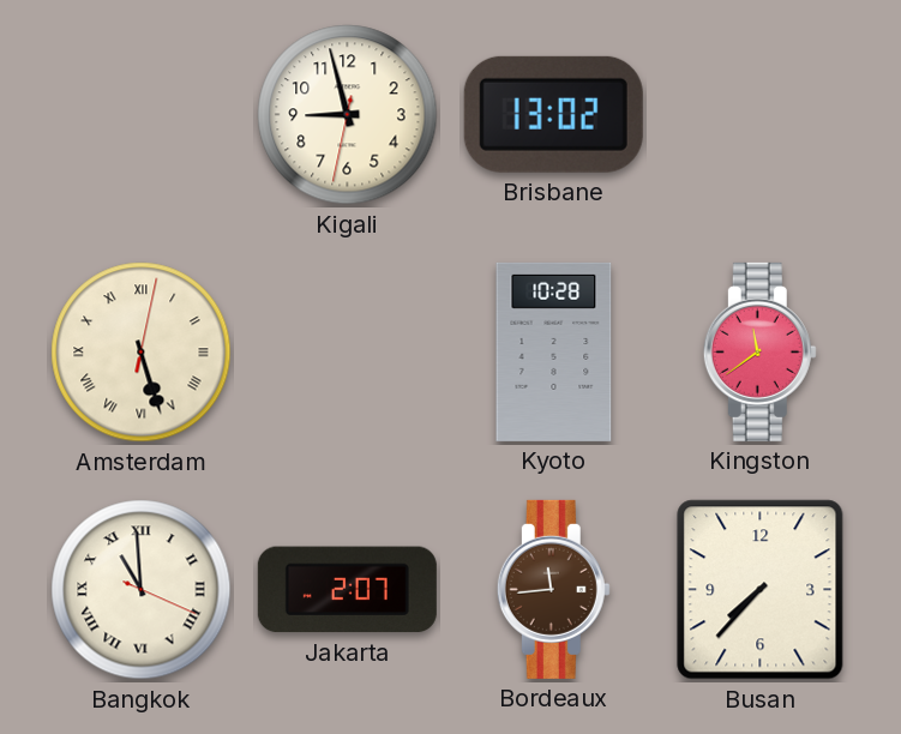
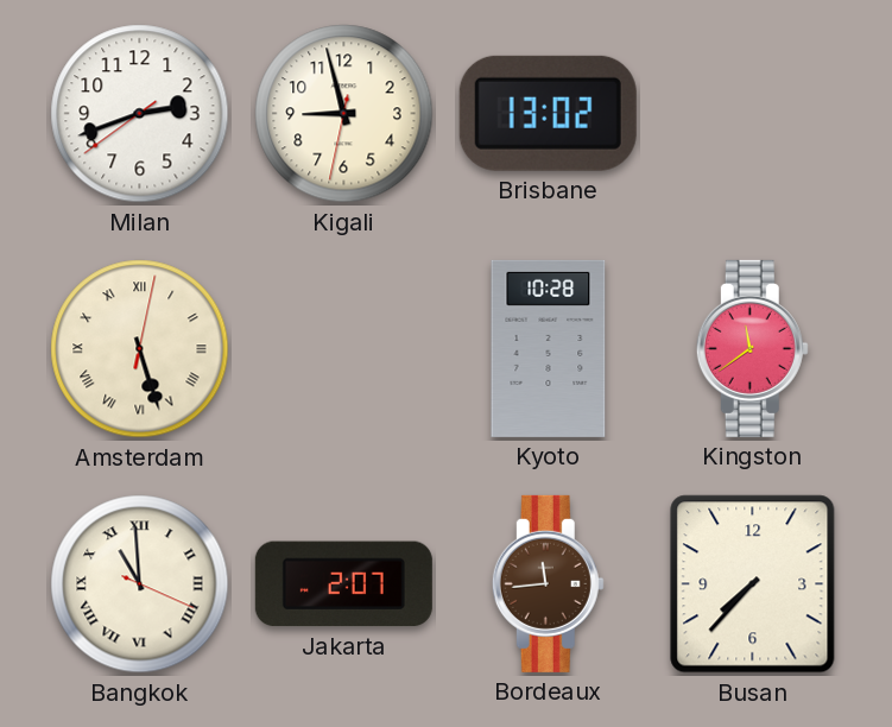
Milan: none -> 2:41
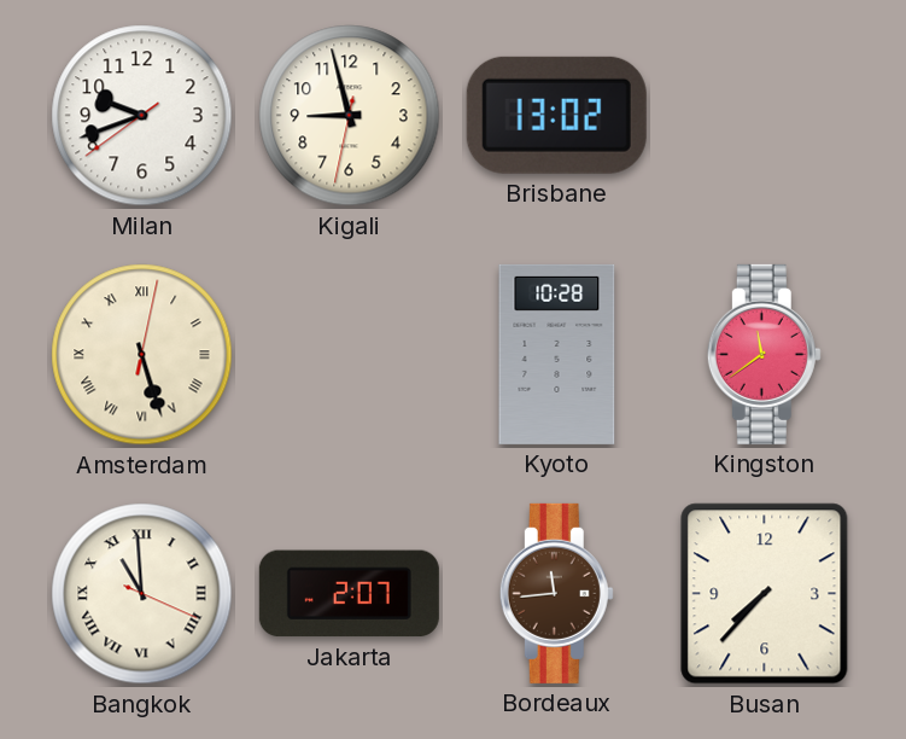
Milan: 2:41 -> 9:41
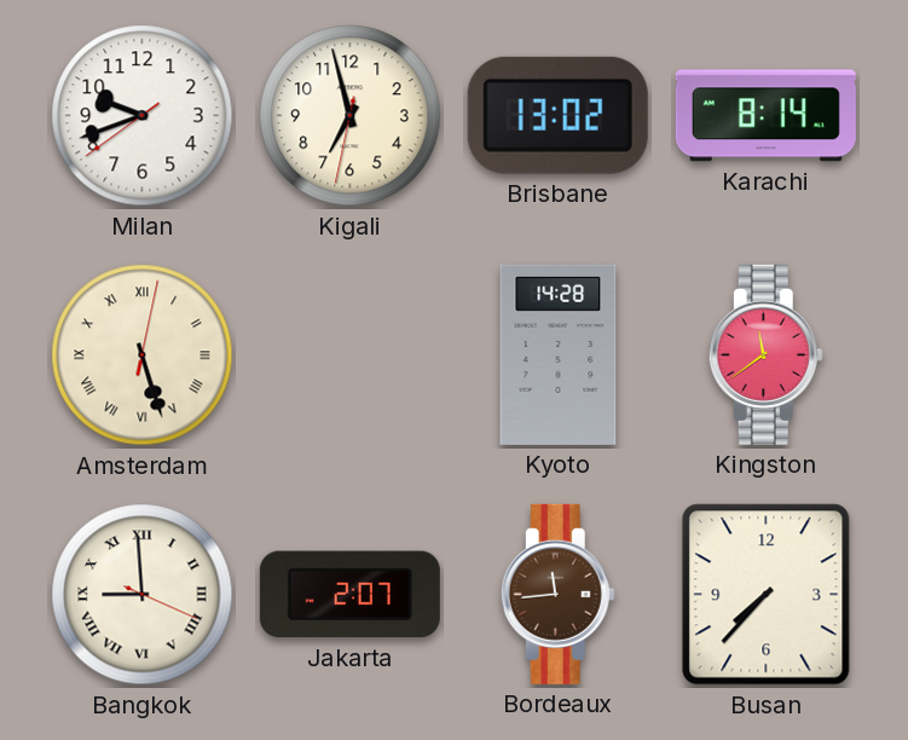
Kigali: 8:57 -> 6:57
Karachi: none -> 8:14
Kyoto: 10:28 -> 14:28
Bangkok: 10:59 -> 8:59
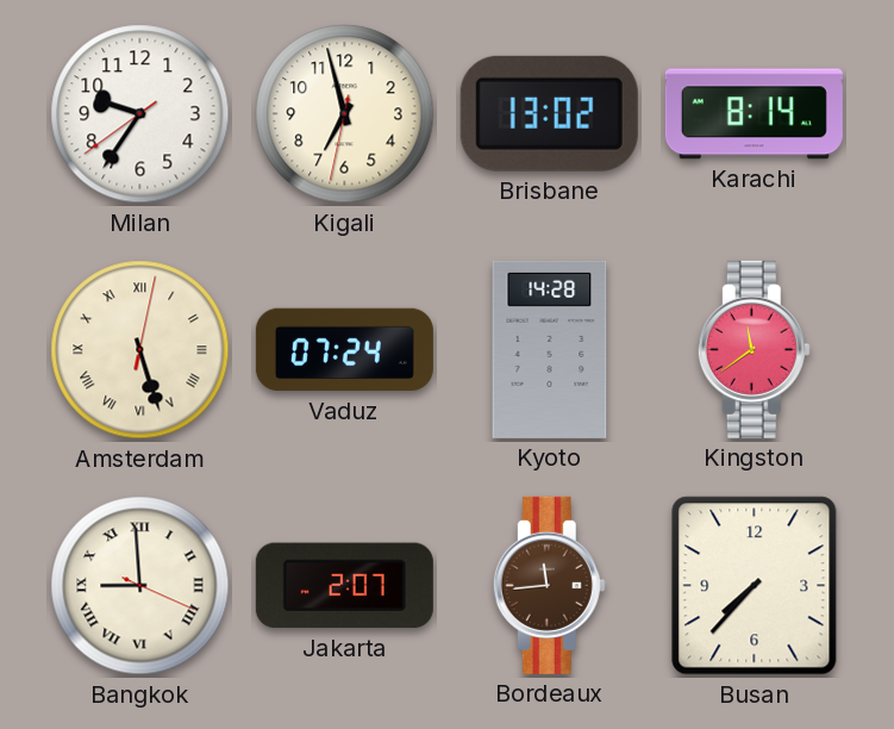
Milan: 9:41 -> 9:35
Vaduz: none -> 07:24
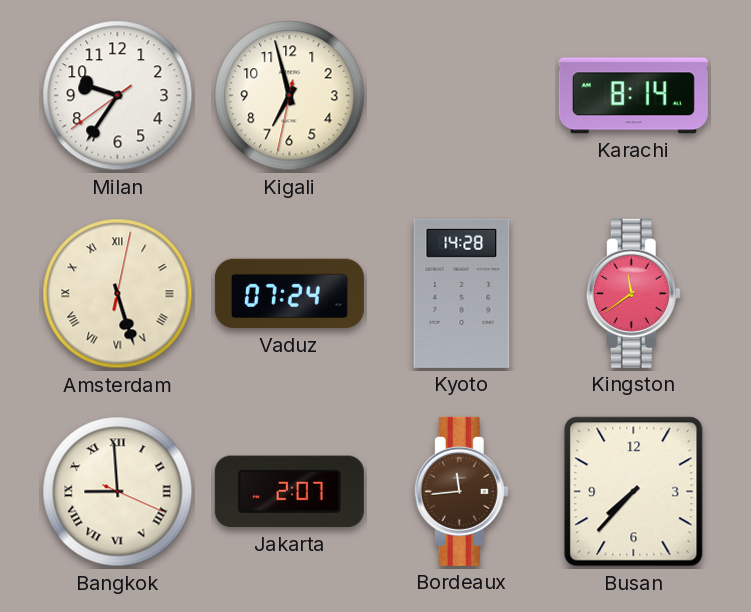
Brisbane: 13:02 -> none
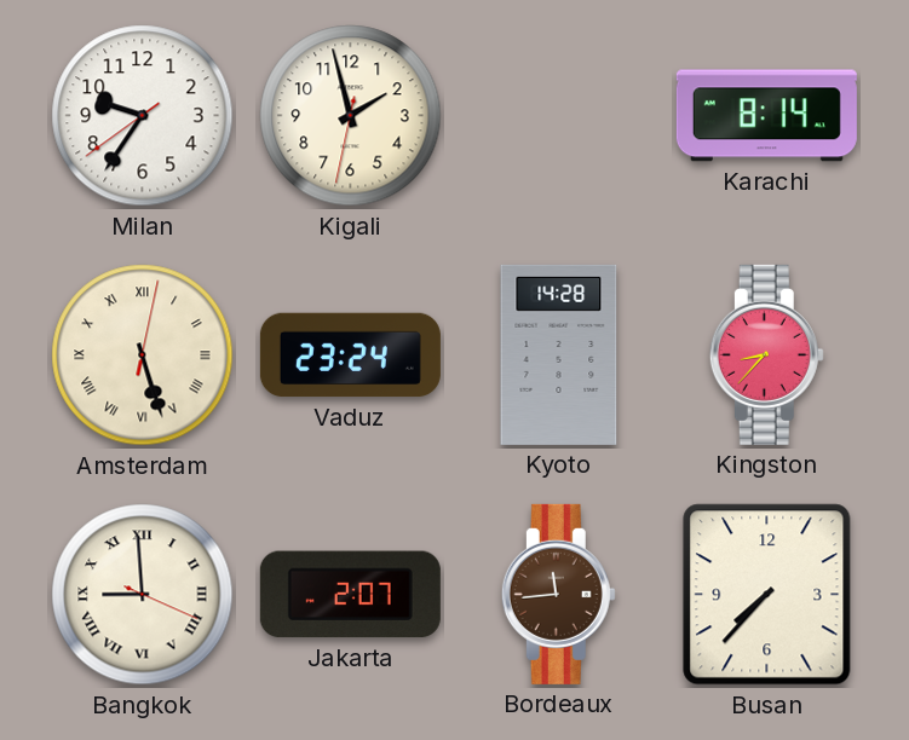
Kigali: 6:57 -> 1:57
Vaduz: 07:24 -> 23:24
Kingston: 11:39 -> 8:37
